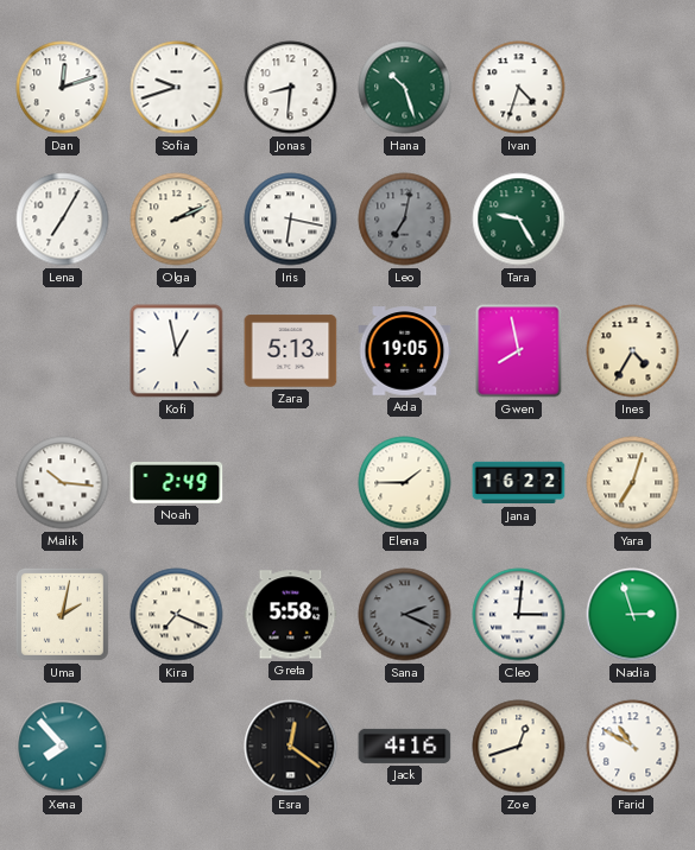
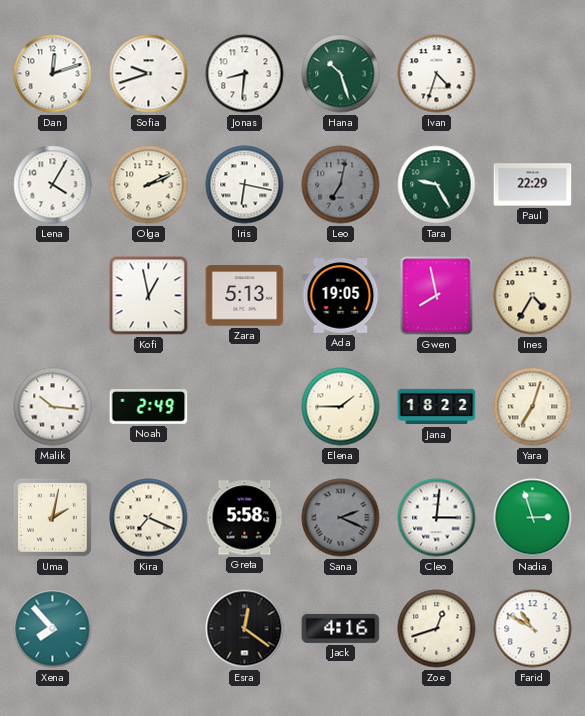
Lena: 7:05 -> 4:05
Paul: none -> 22:29
Jana: 16:22 -> 18:22
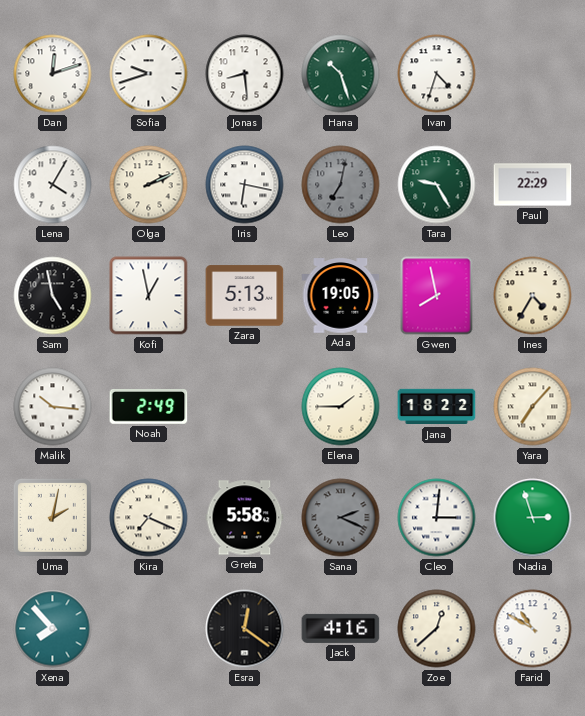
Jonas: 8:31 -> 8:29
Sam: none -> 4:58
Yara: 7:03 -> 7:07
Zoe: 12:42 -> 12:38
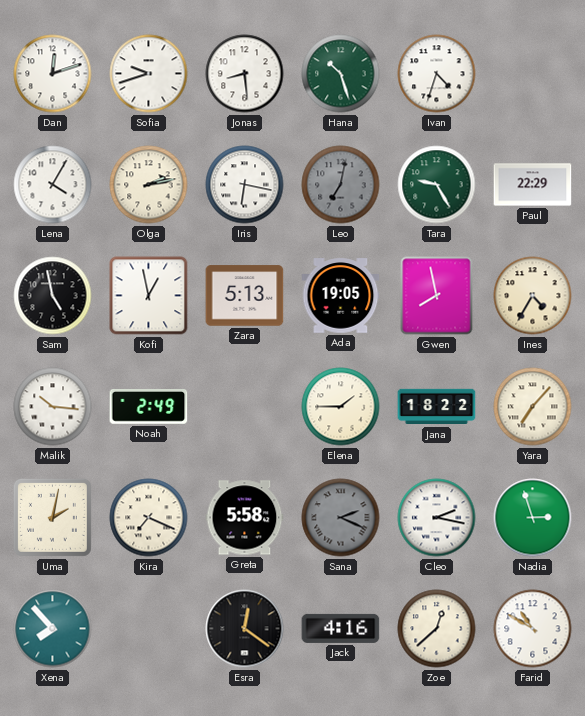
Olga: 2:11 -> 2:13
Cleo: 3:01 -> 2:17
